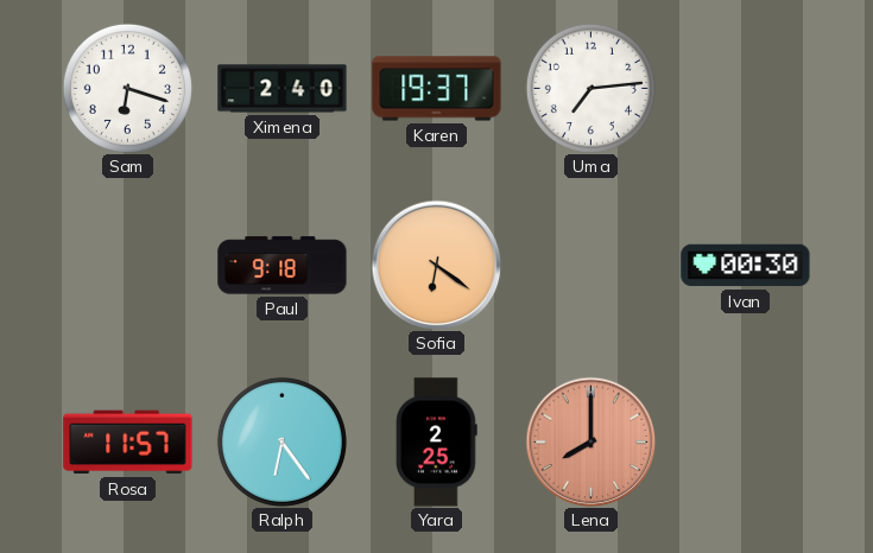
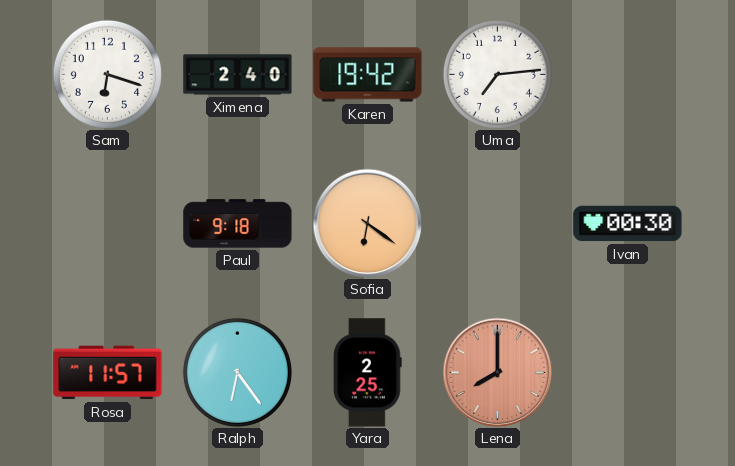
Karen: 19:37 -> 19:42
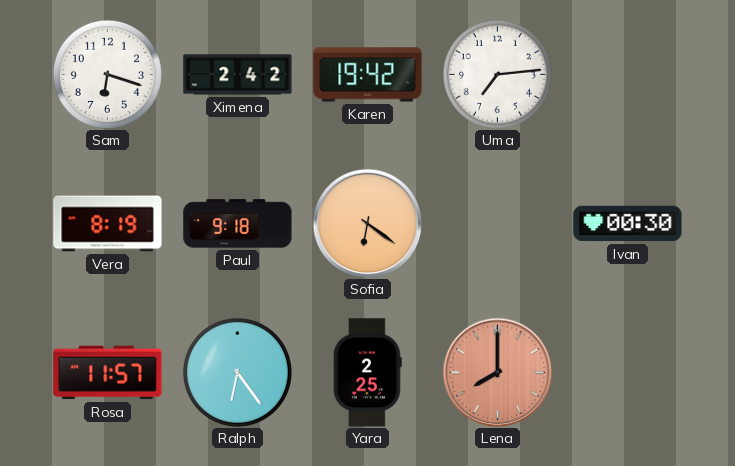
Ximena: 2:40 -> 2:42
Vera: none -> 8:19
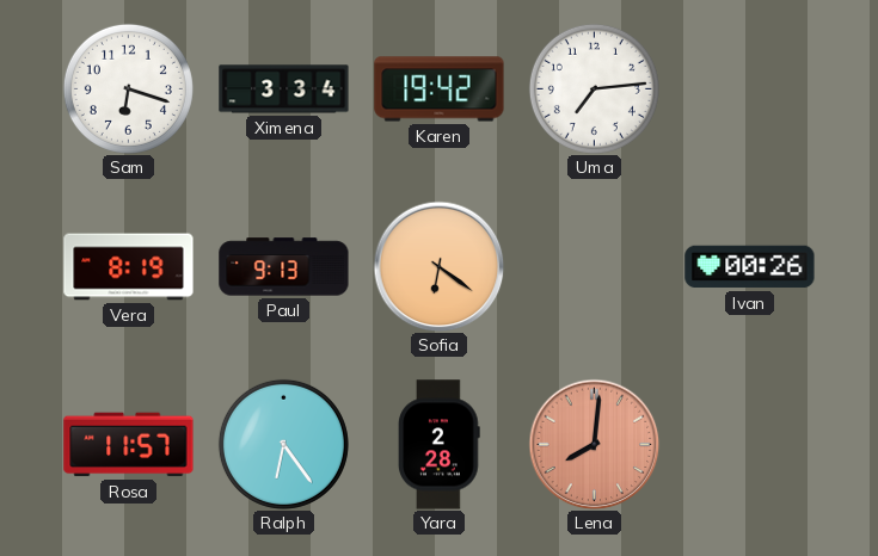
Ximena: 2:42 -> 3:34
Paul: 9:18 -> 9:13
Ivan: 00:30 -> 00:26
Yara: 2:25 -> 2:28
Lena: 8:00 -> 8:01
